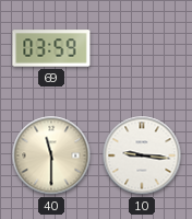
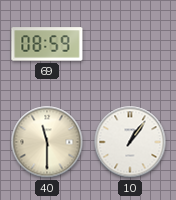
69: 03:59 -> 08:59
10: 9:16 -> 1:06
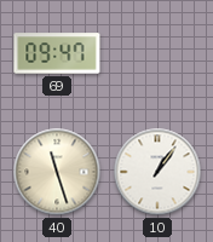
69: 08:59 -> 09:47
40: 11:30 -> 11:27
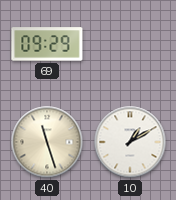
69: 09:47 -> 09:29
10: 1:06 -> 1:10
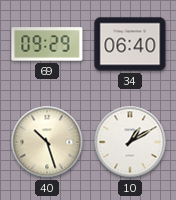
34: none -> 06:40
40: 11:27 -> 10:27
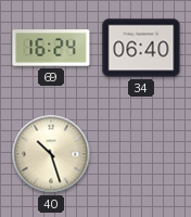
69: 09:29 -> 16:24
10: 1:10 -> none
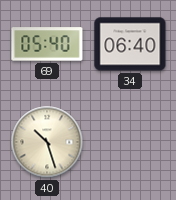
69: 16:24 -> 05:40
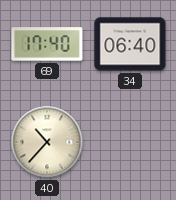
69: 05:40 -> 17:40
40: 10:27 -> 10:37
